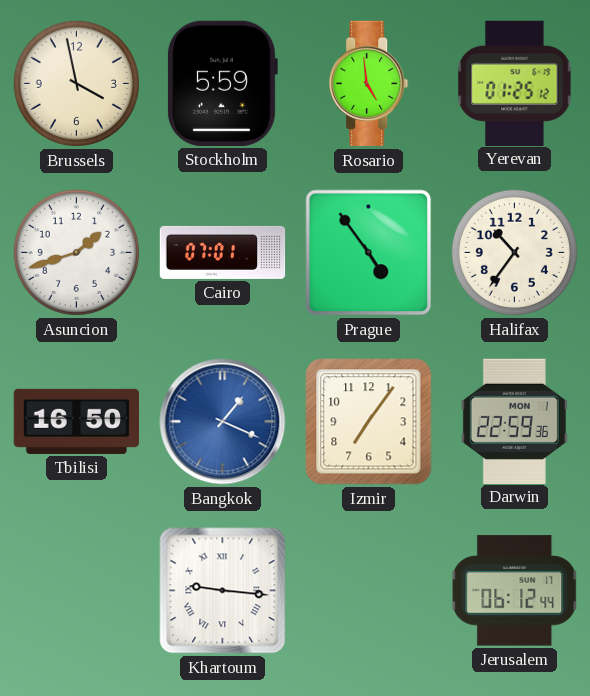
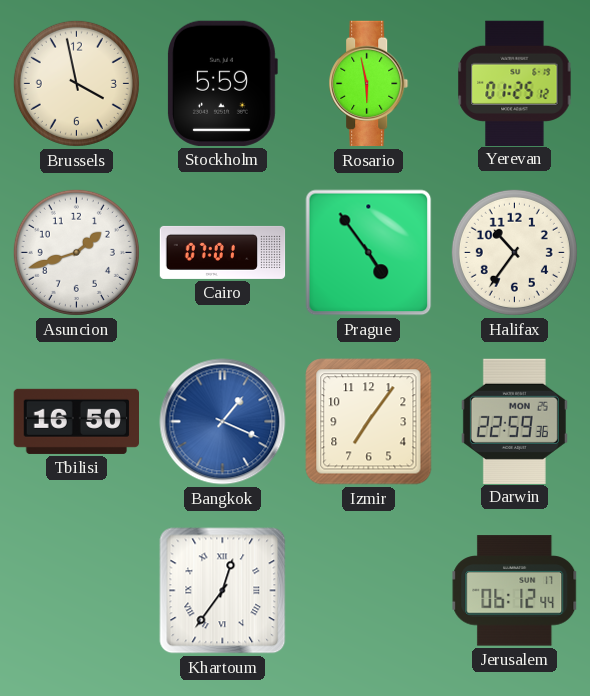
Rosario: 4:59 -> 5:58
Darwin date: MON 1 -> MON 25
Khartoum: 9:16 -> 12:36
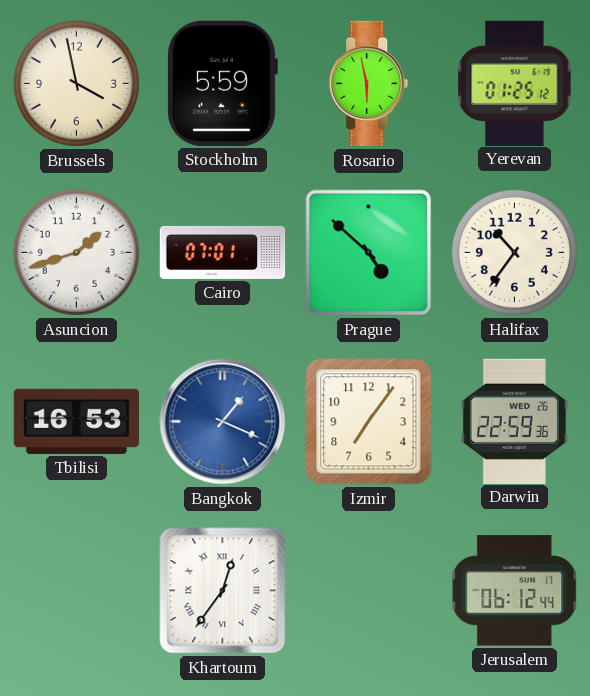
Prague: 4:54 -> 4:52
Tbilisi: 16:50 -> 16:53
Darwin date: MON 25 -> WED 26
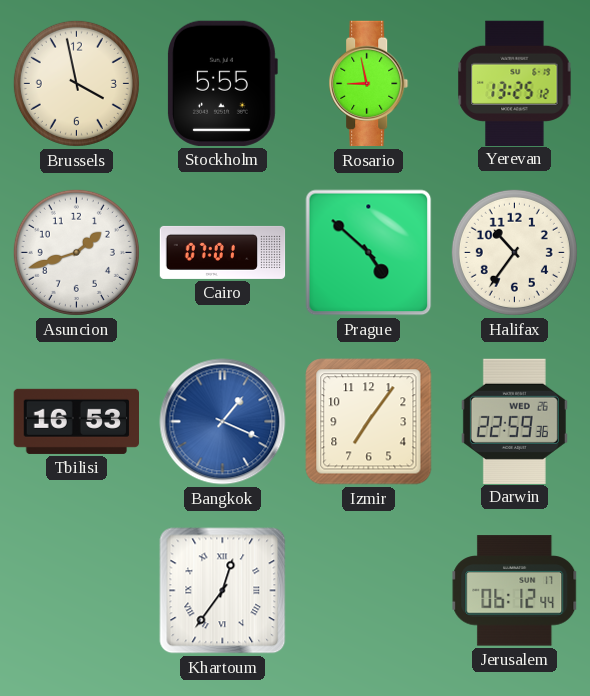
Stockholm: 5:59 -> 5:55
Rosario: 5:58 -> 8:58
Yerevan: 01:25 -> 13:25
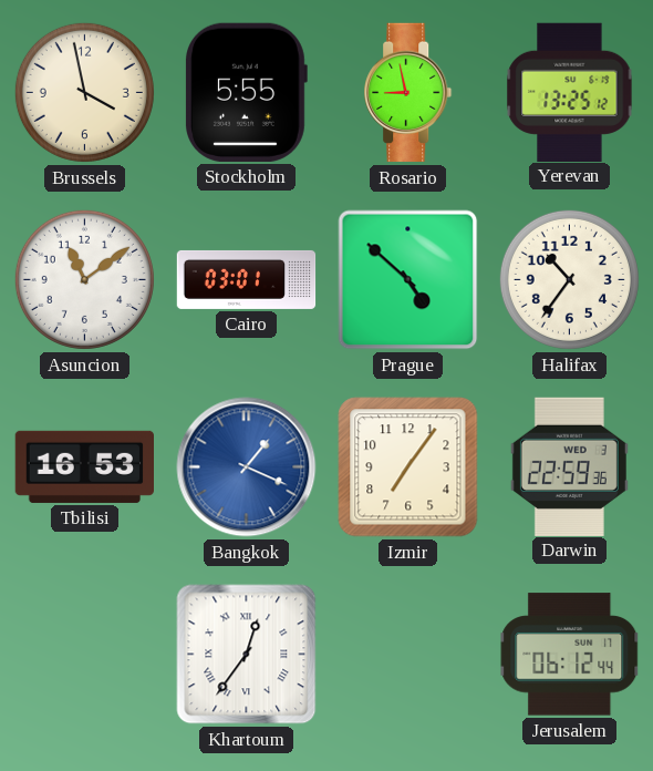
Asuncion: 1:42 -> 11:09
Cairo: 07:01 -> 03:01
Darwin date: WED 26 -> WED 3
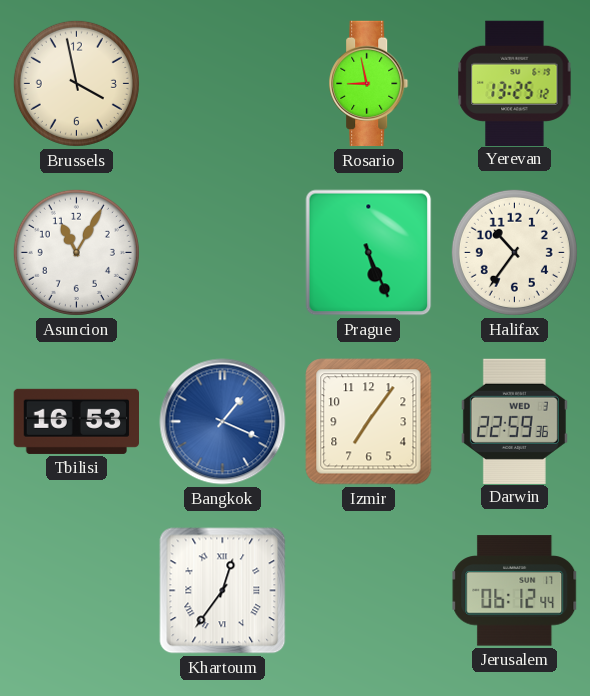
Stockholm: 5:55 -> none
Asuncion: 11:09 -> 11:05
Cairo: 03:01 -> none
Prague: 4:52 -> 5:26
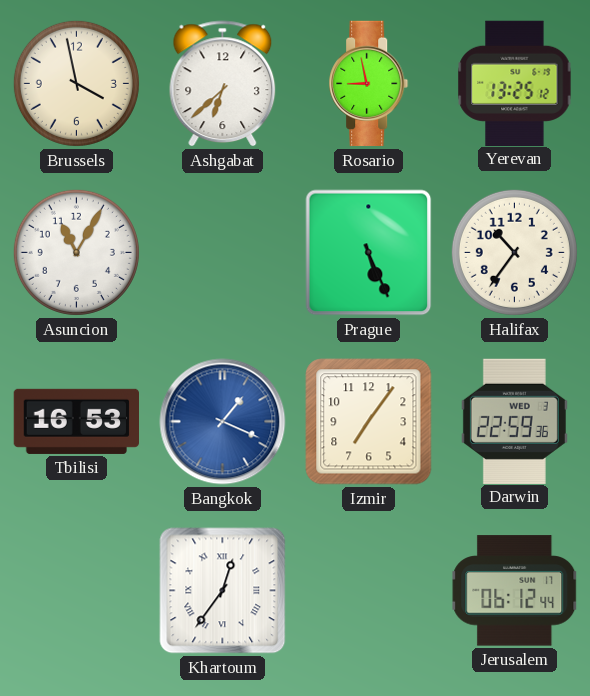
Ashgabat: none -> 6:38
